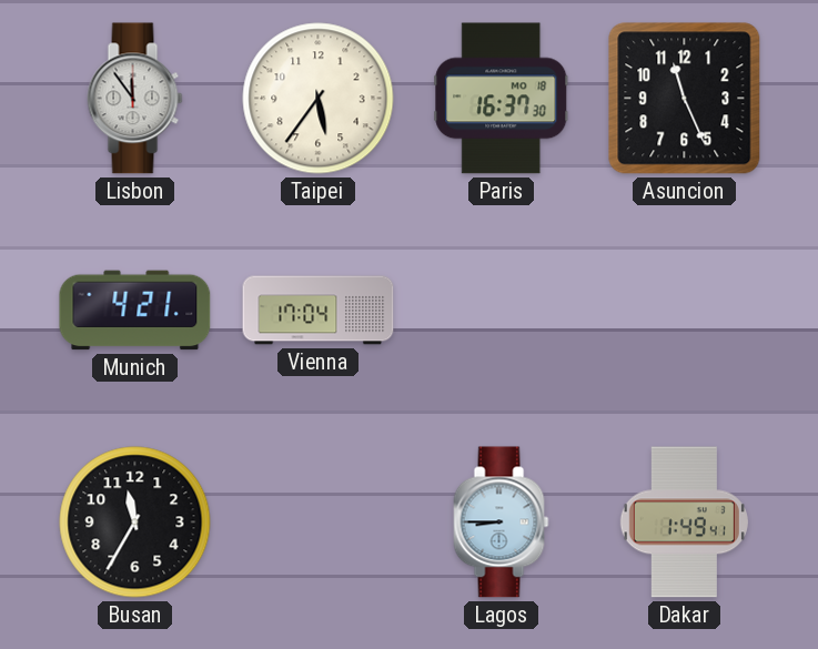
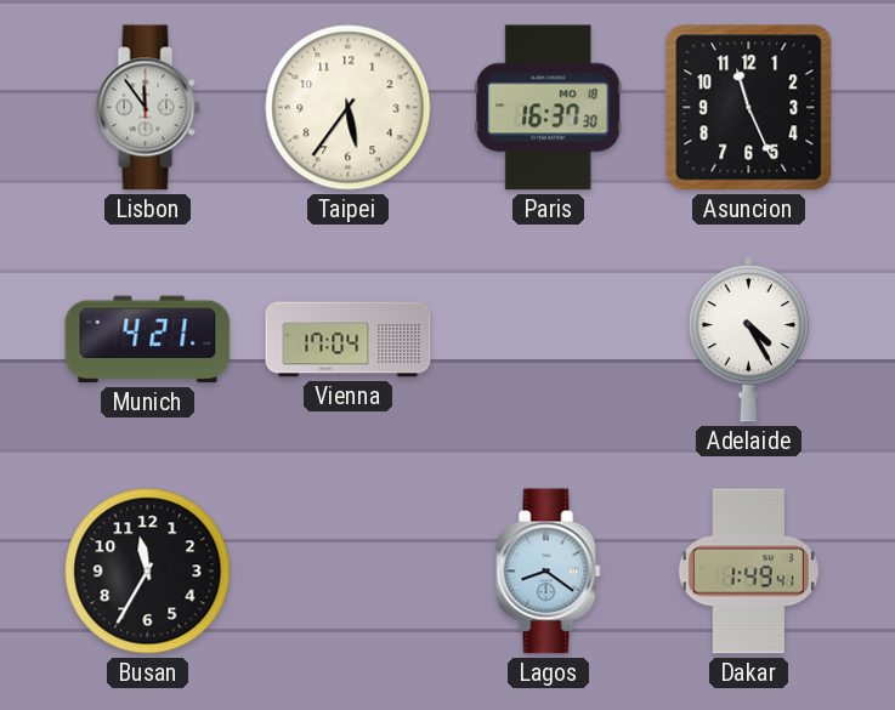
Adelaide: none -> 4:25
Lagos: 8:45 -> 8:21
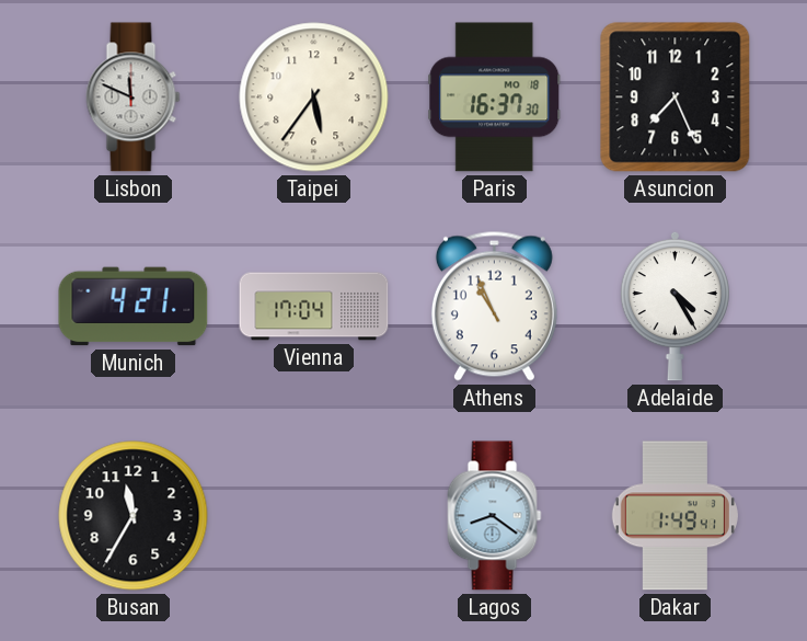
Lisbon: 11:54 -> 11:49
Asuncion: 11:26 -> 7:26
Athens: none -> 10:56
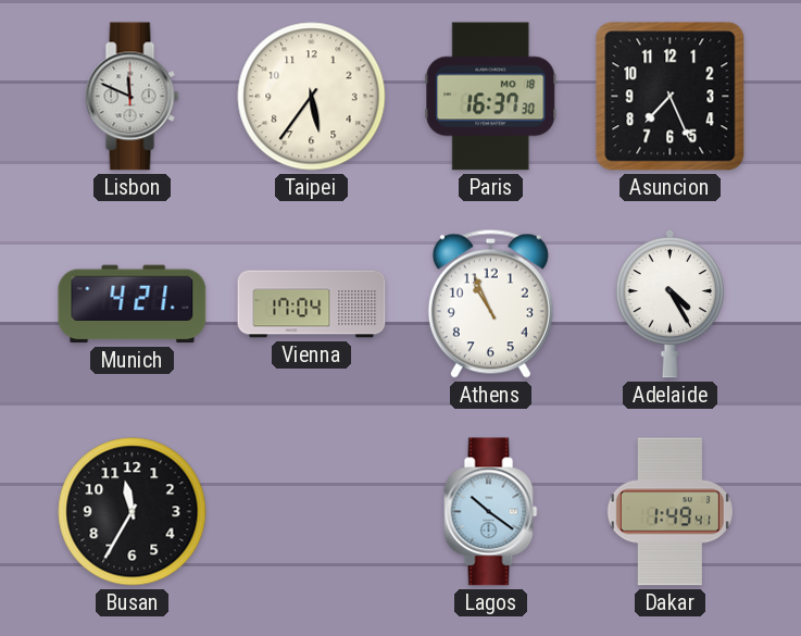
Lagos: 8:21 -> 10:21
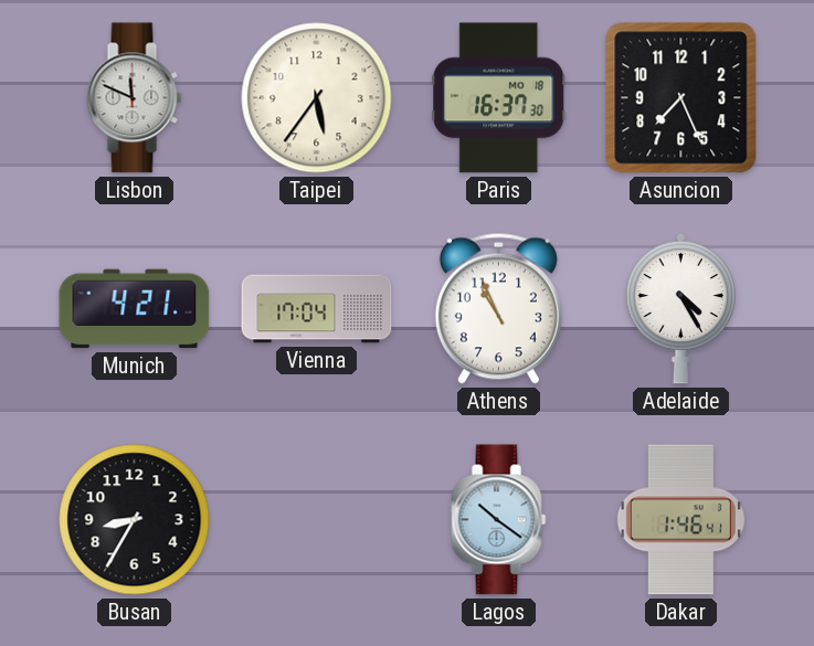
Busan: 11:35 -> 8:35
Dakar: 1:49 -> 1:46
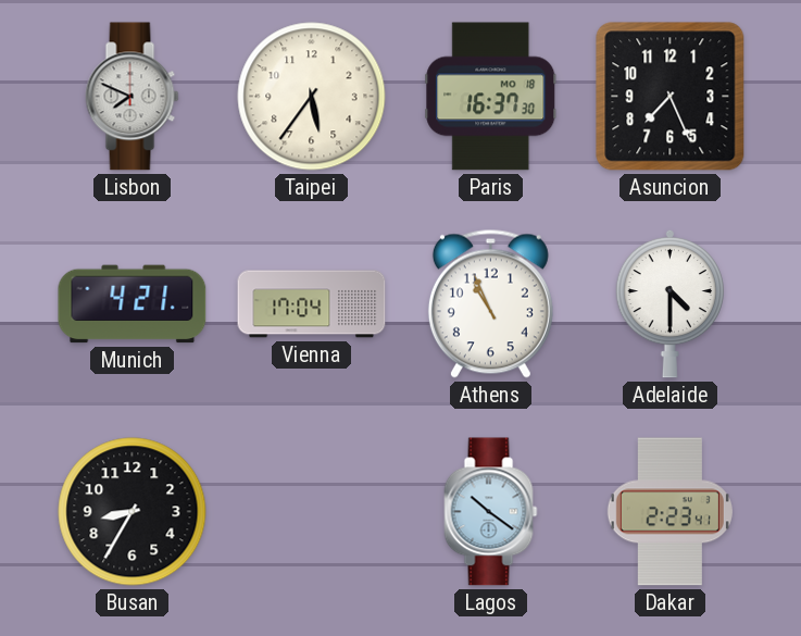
Lisbon: 11:49 -> 7:49
Adelaide: 4:25 -> 4:30
Dakar: 1:46 -> 2:23
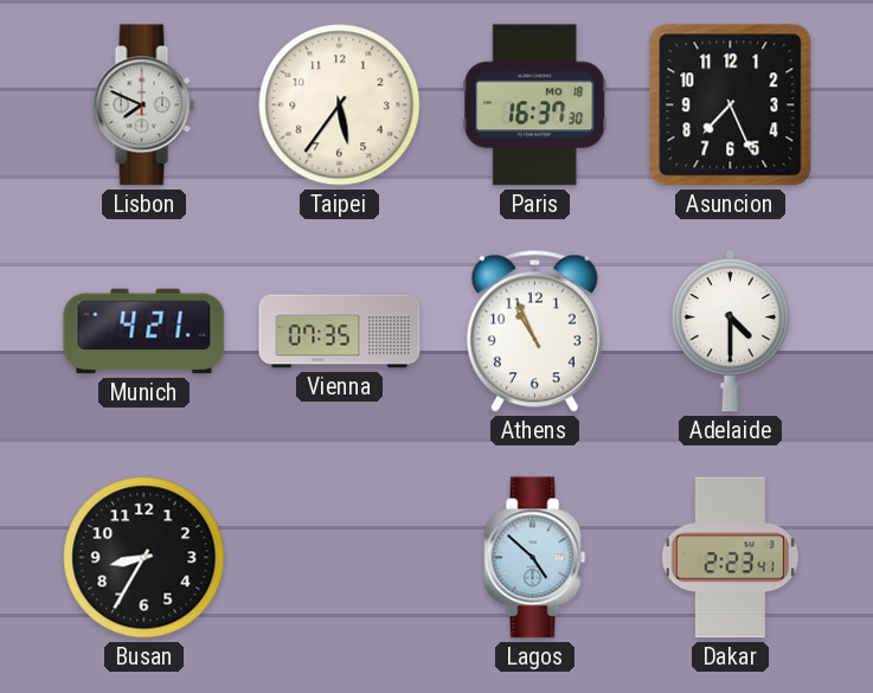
Vienna: 17:04 -> 07:35
Lagos: 10:21 -> 4:52
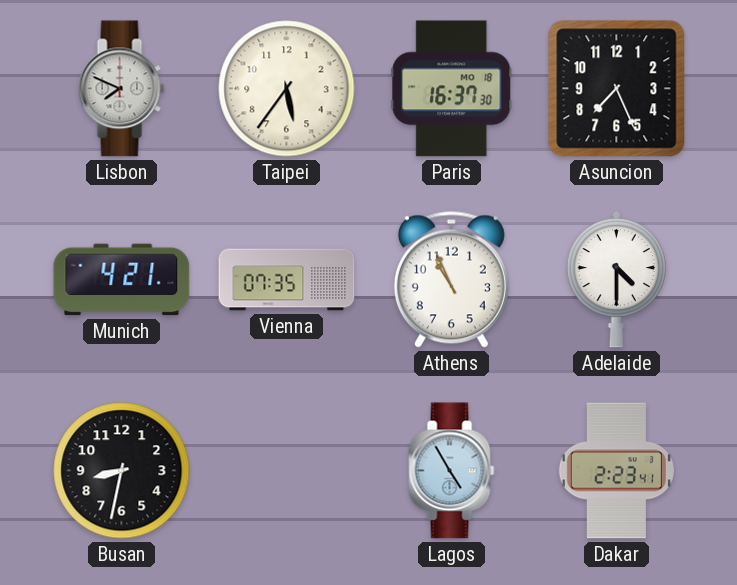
Busan: 8:35 -> 8:32
Lagos: 4:52 -> 4:55
